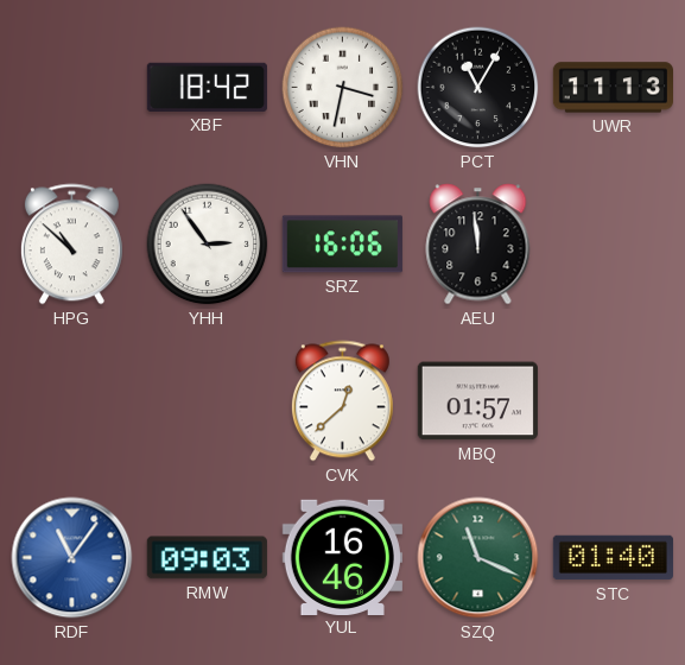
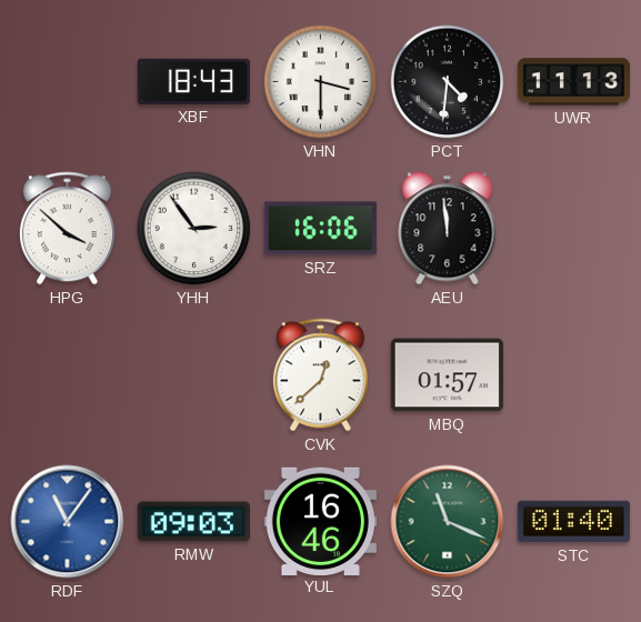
XBF: 18:42 -> 18:43
VHN: 3:32 -> 3:30
PCT: 11:05 -> 4:31
HPG: 10:52 -> 3:52
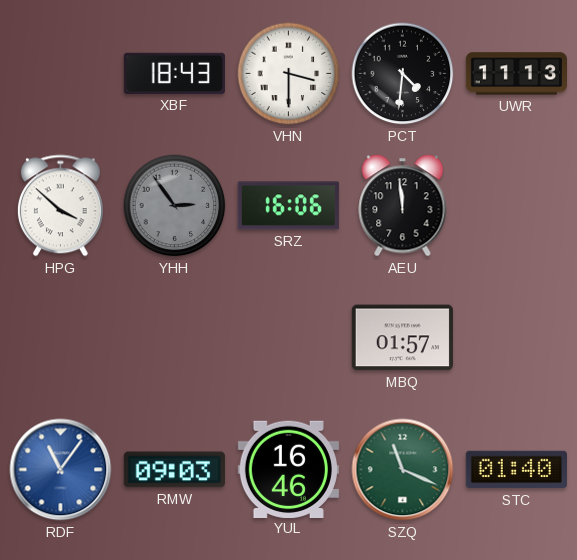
YHH dial: white -> grey
CVK: 12:38 -> none
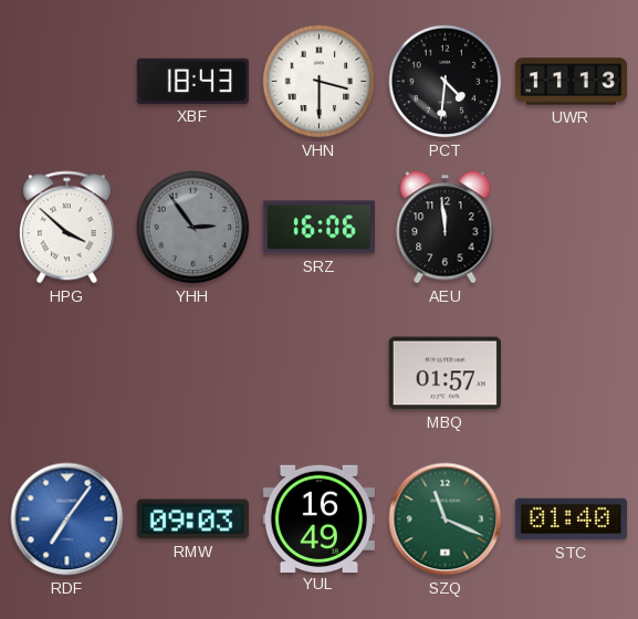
RDF: 11:06 -> 7:06
YUL: 16:46 -> 16:49
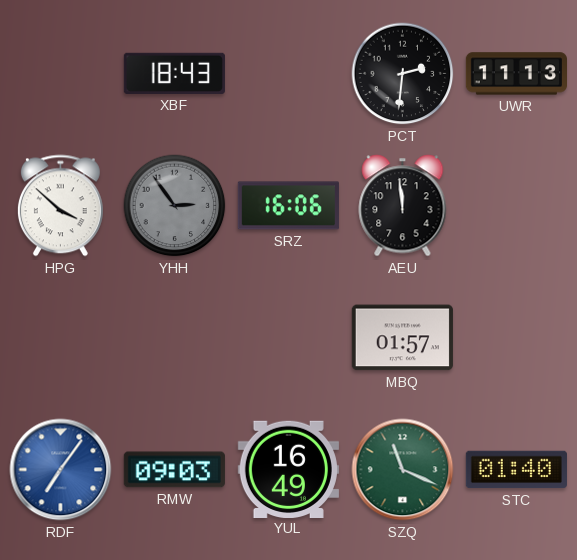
VHN: 3:30 -> none
PCT: 4:31 -> 2:31
